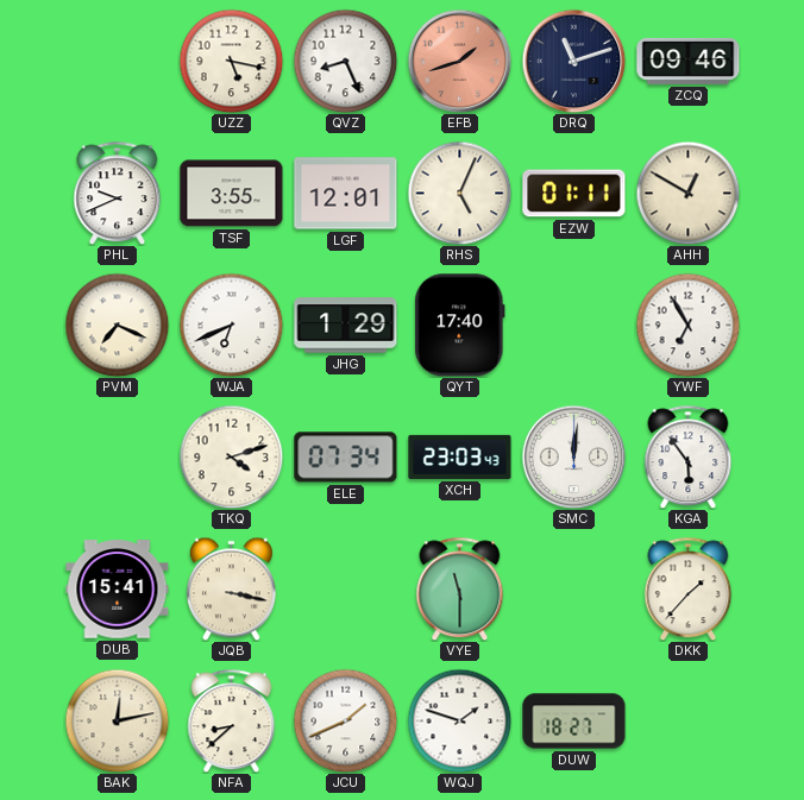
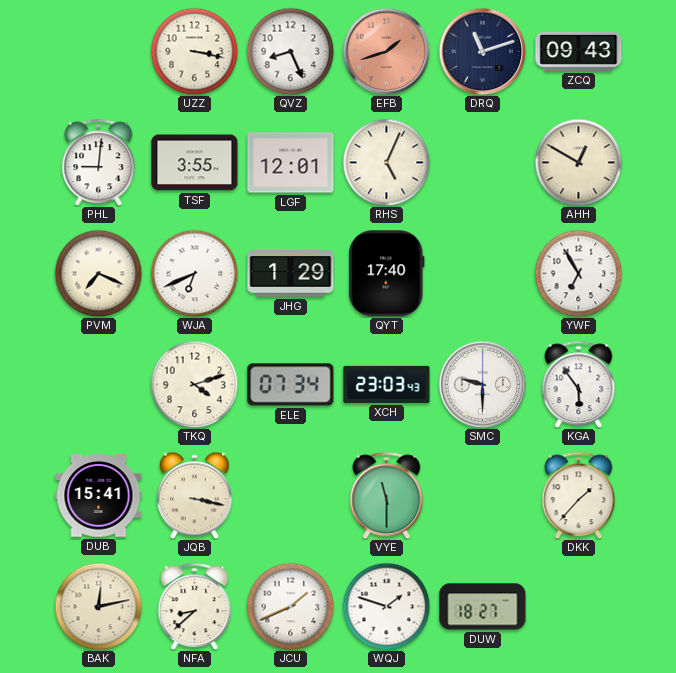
UZZ: 5:17 -> 3:17
ZCQ: 09:46 -> 09:43
PHL: 9:41 -> 9:01
EZW: 01:11 -> none
SMC: 12:01 -> 9:30
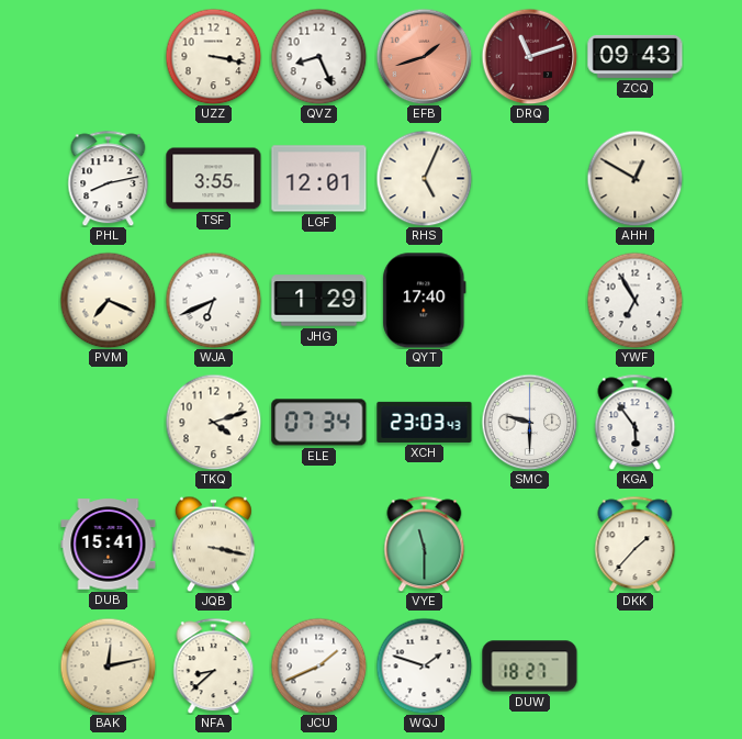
DRQ dial: navy -> burgundy
PHL: 9:01 -> 8:13
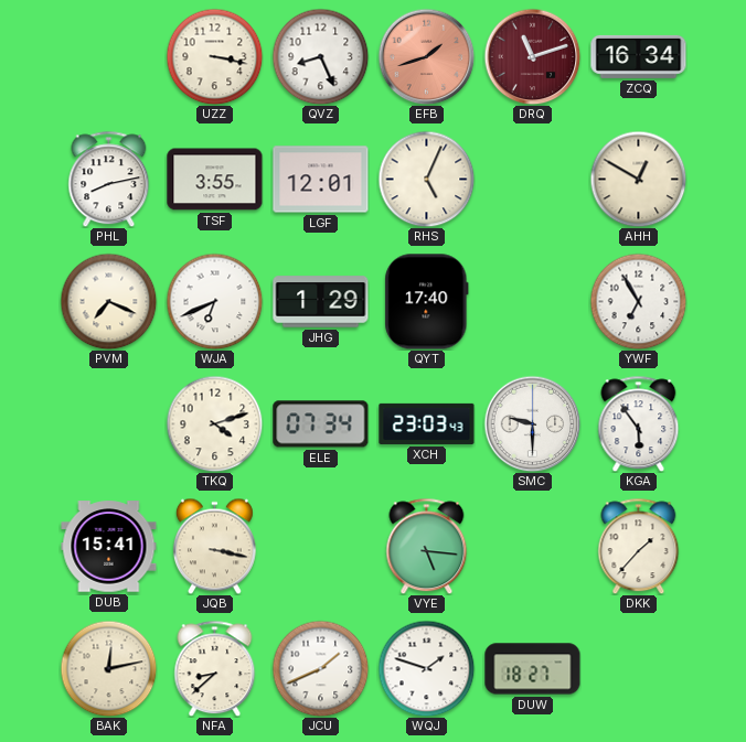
ZCQ: 09:43 -> 16:34
VYE: 11:30 -> 5:16
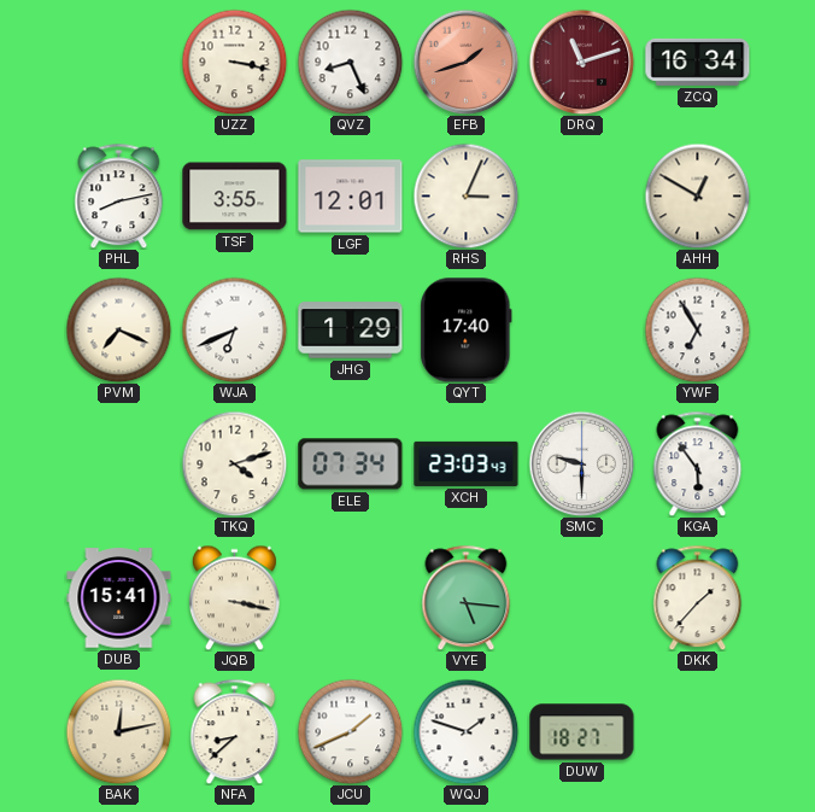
RHS: 5:04 -> 3:04
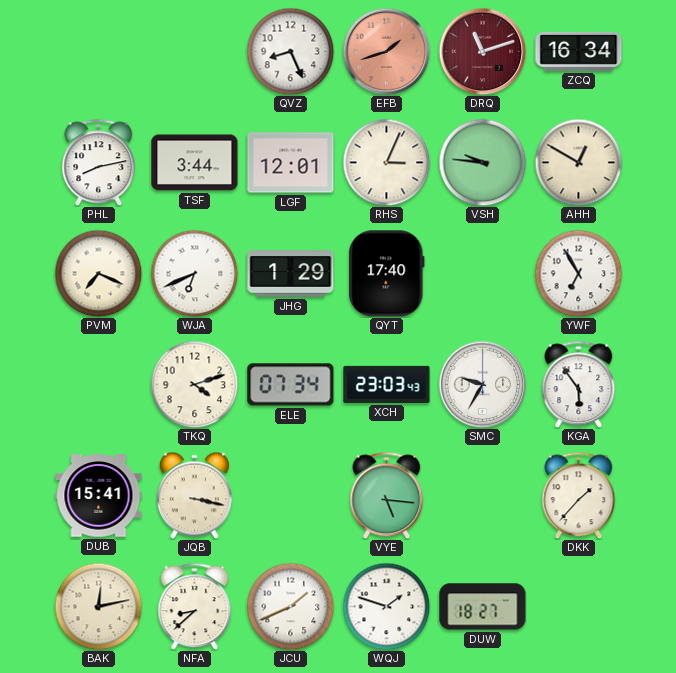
UZZ: 3:17 -> none
TSF: 3:55 -> 3:44
VSH: none -> 9:46
SMC: 9:30 -> 9:35
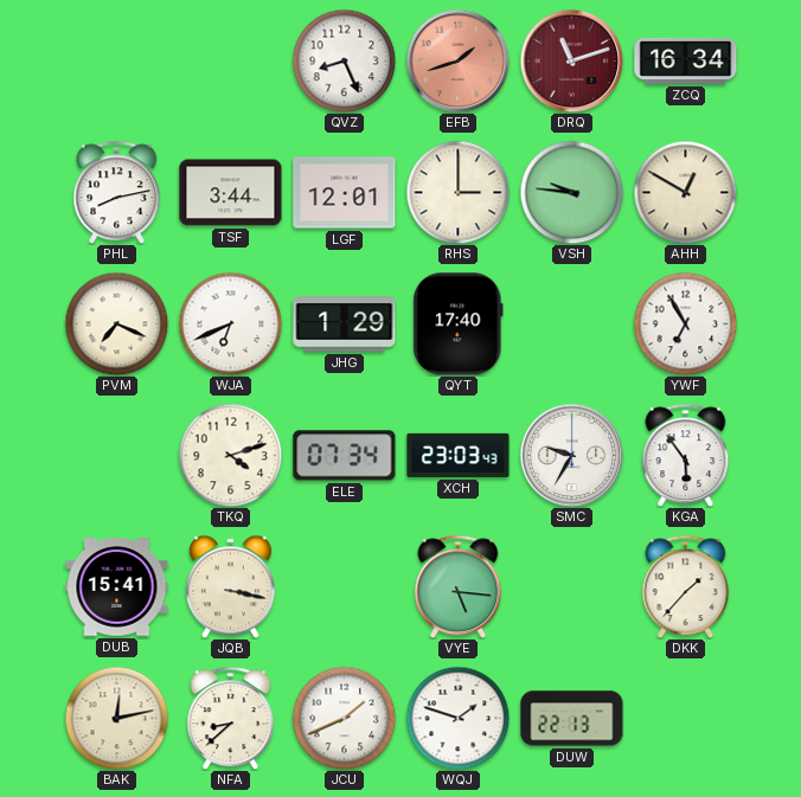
RHS: 3:04 -> 3:00
DUW: 18:27 -> 22:13
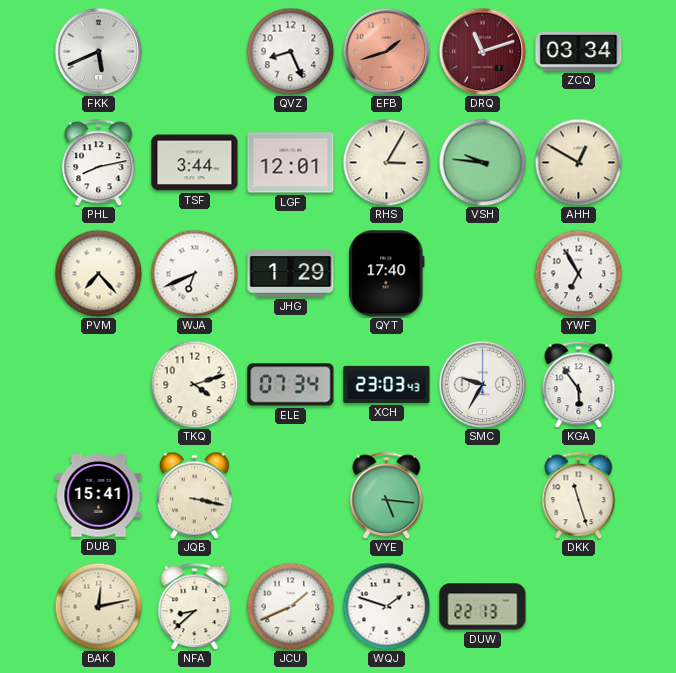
FKK: none -> 5:41
ZCQ: 16:34 -> 03:34
RHS: 3:00 -> 3:05
PVM: 7:19 -> 7:23
DKK: 1:37 -> 11:27
